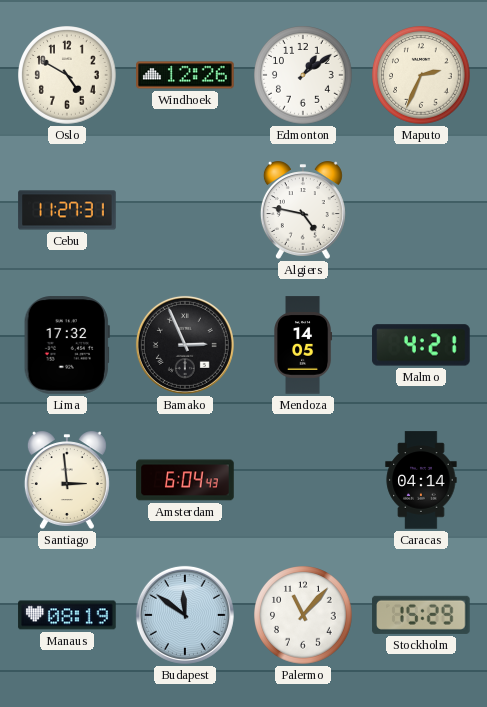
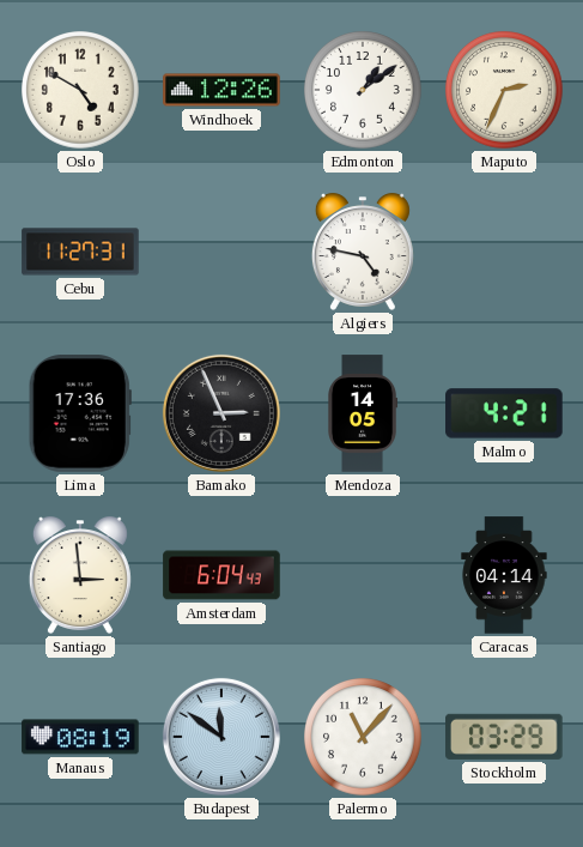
Lima: 17:32 -> 17:36
Stockholm: 15:29 -> 03:29
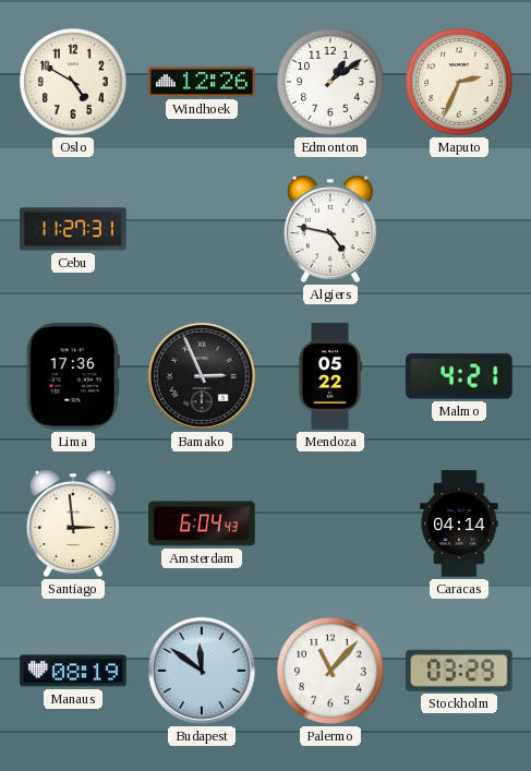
Mendoza: 14:05 -> 05:22
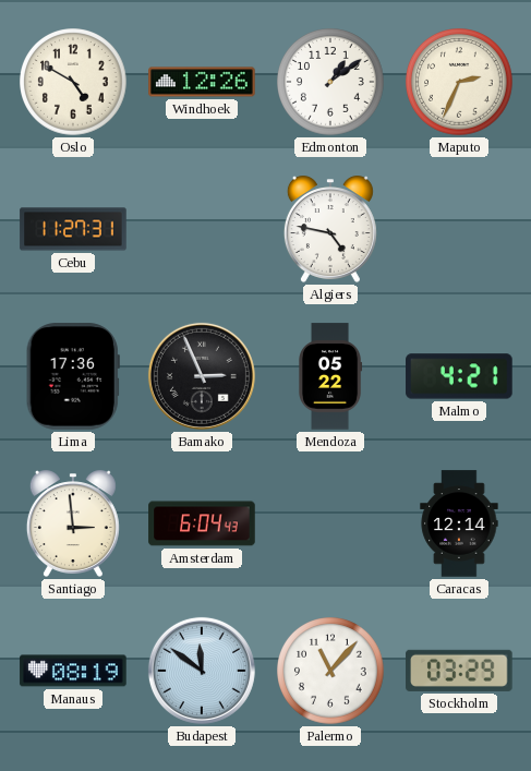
Caracas: 04:14 -> 12:14
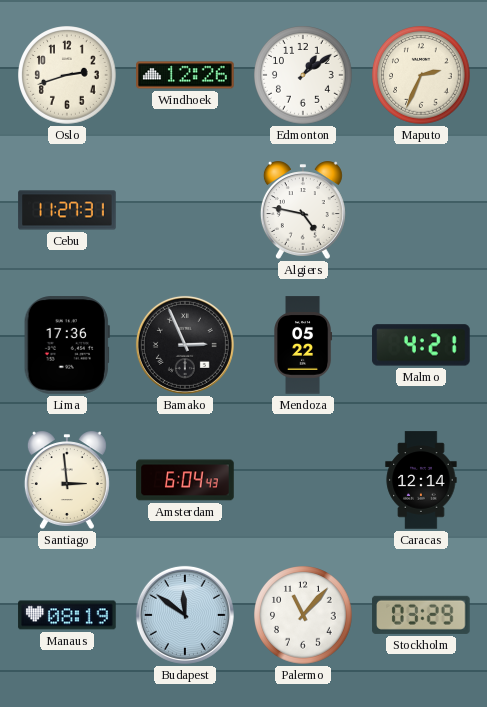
Oslo: 4:50 -> 2:42
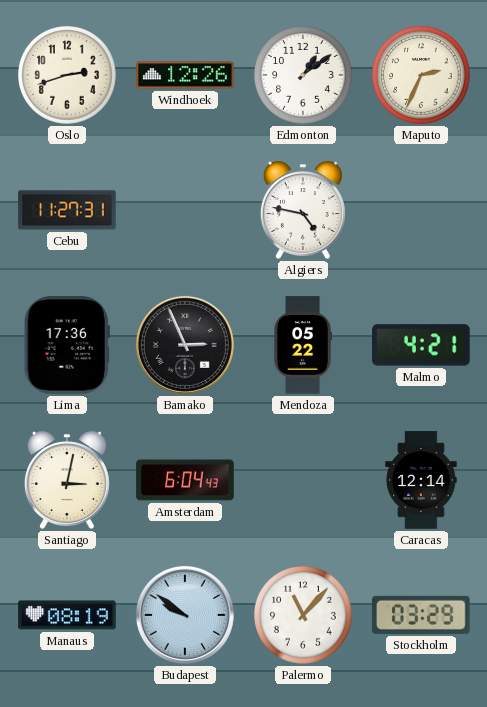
Santiago: 2:59 -> 3:02
Budapest: 11:51 -> 9:51
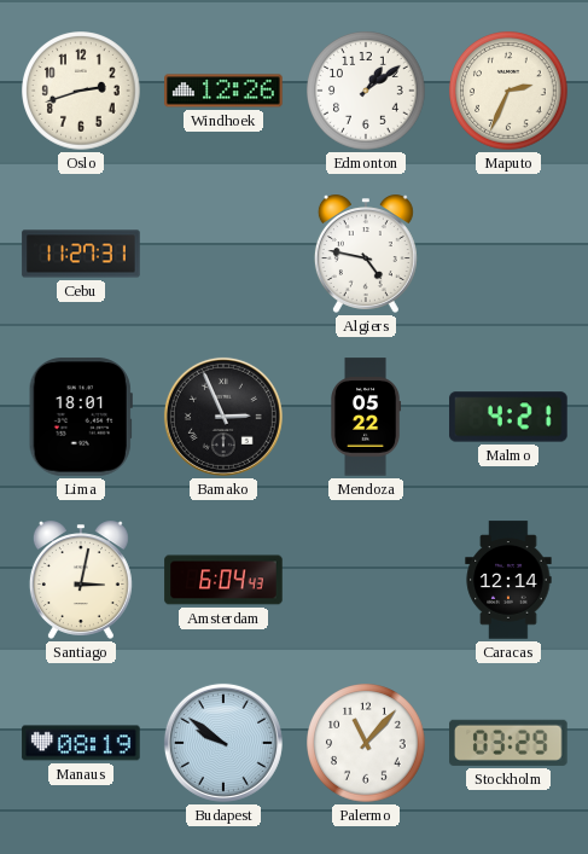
Lima: 17:36 -> 18:01
